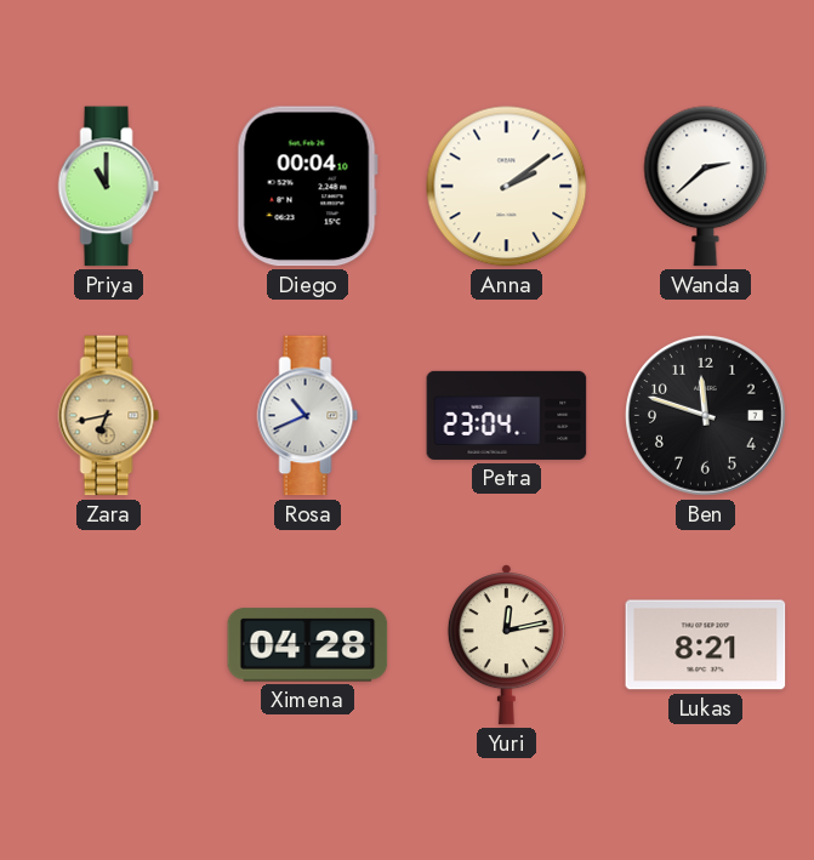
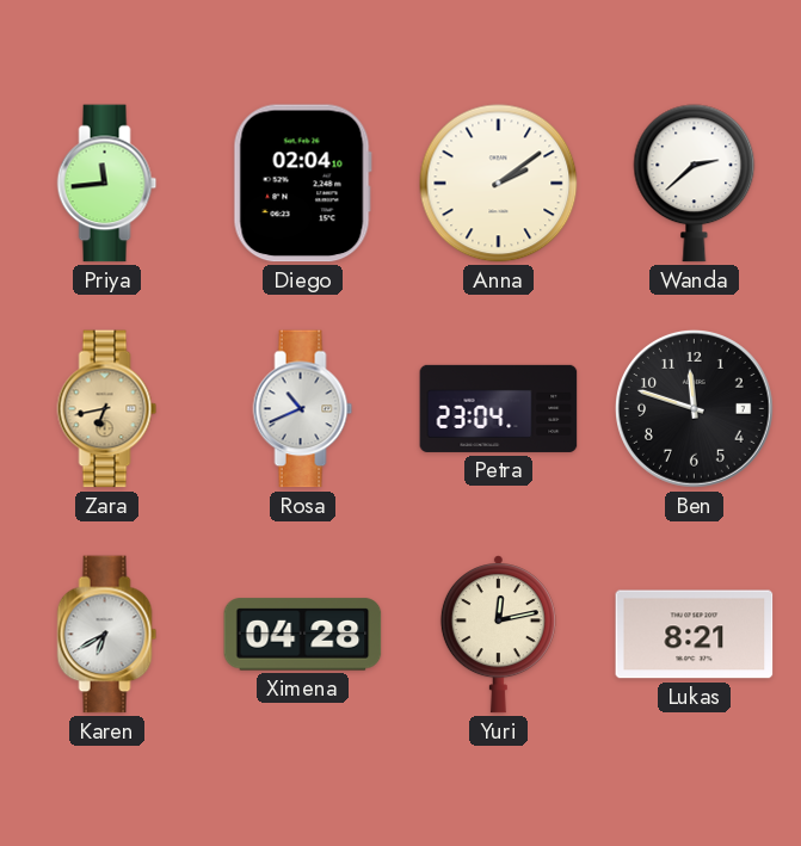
Priya: 11:00 -> 11:44
Diego: 00:04 -> 02:04
Karen: none -> 6:40
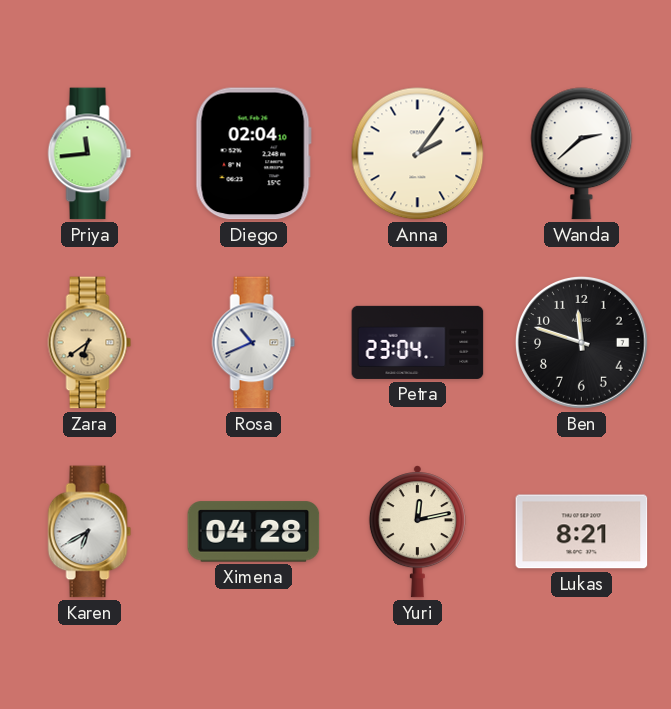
Anna: 2:09 -> 2:06
Zara: 6:43 -> 6:39
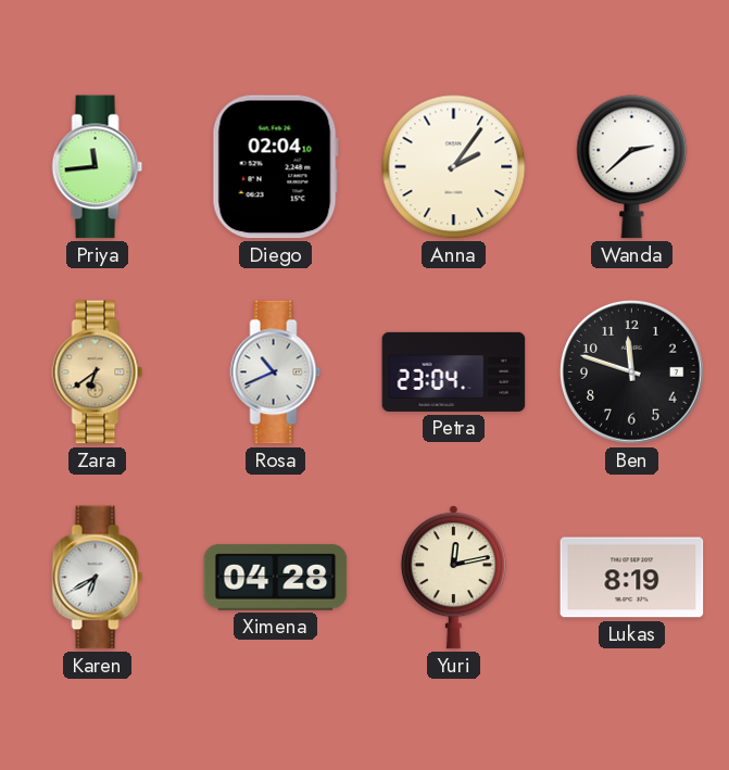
Lukas: 8:21 -> 8:19
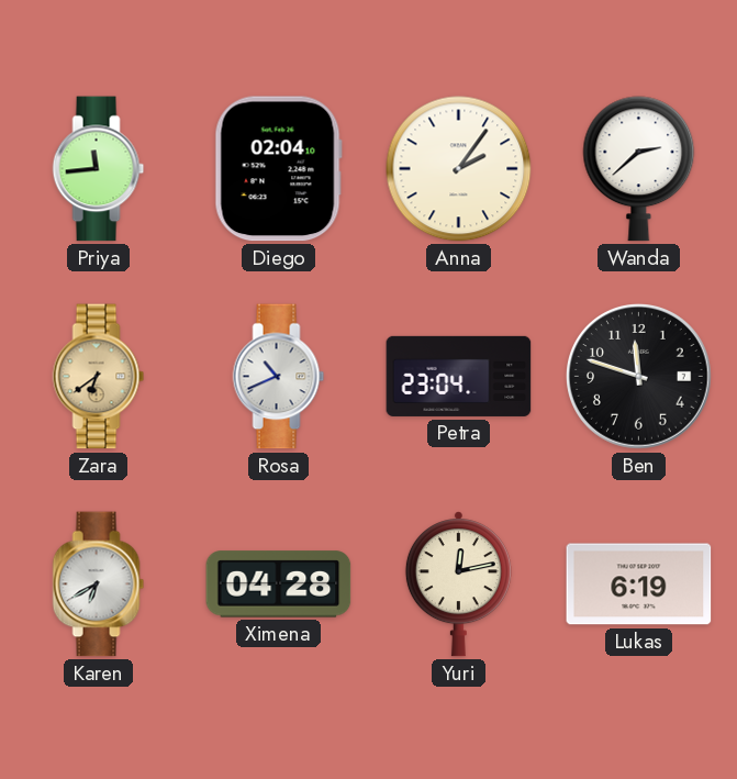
Lukas: 8:19 -> 6:19
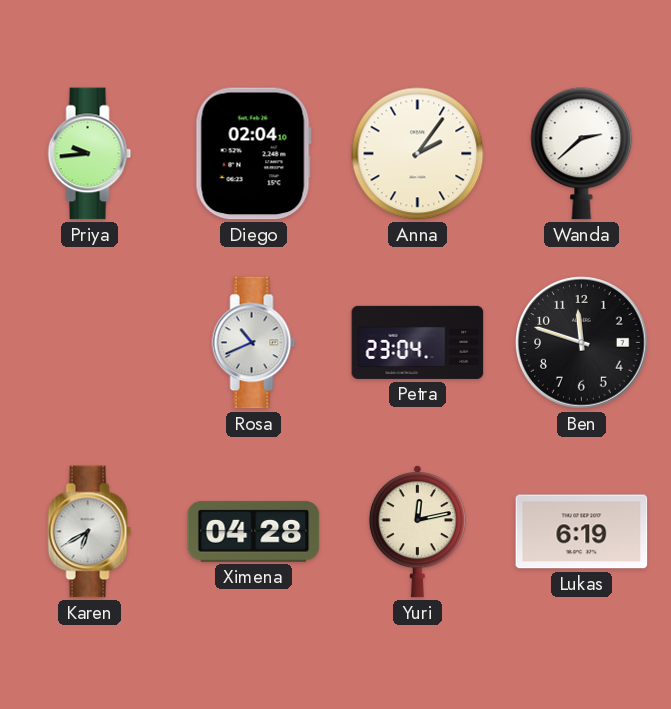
Priya: 11:44 -> 9:44
Zara: 6:39 -> none
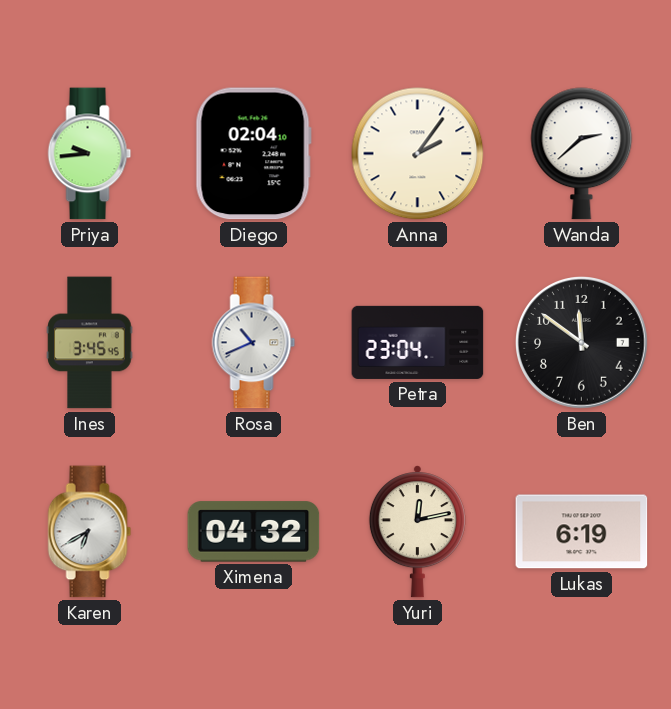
Ines: none -> 3:45
Ben: 11:48 -> 11:51
Ximena: 04:28 -> 04:32
